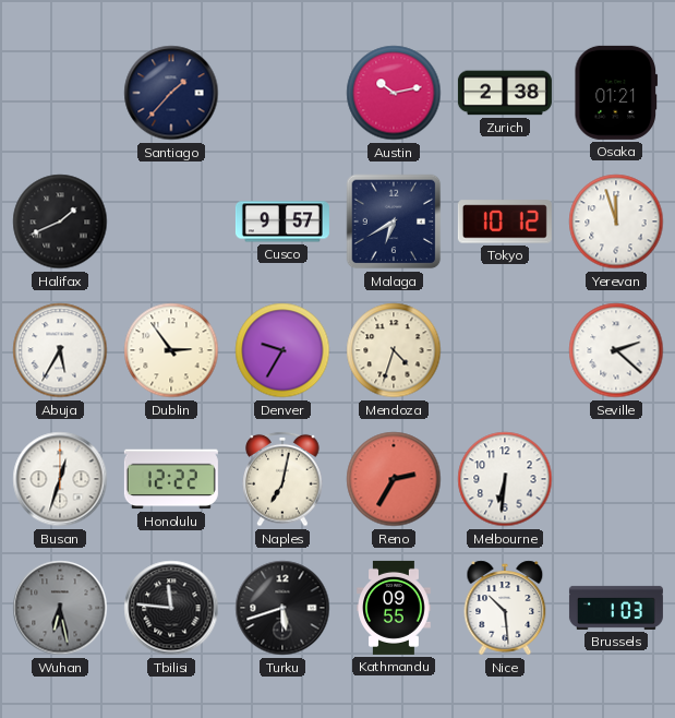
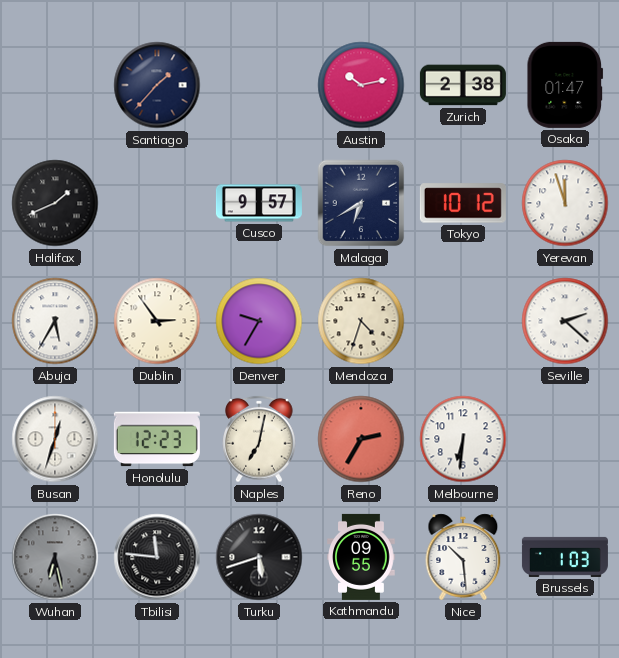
Osaka: 01:21 -> 01:47
Honolulu: 12:22 -> 12:23
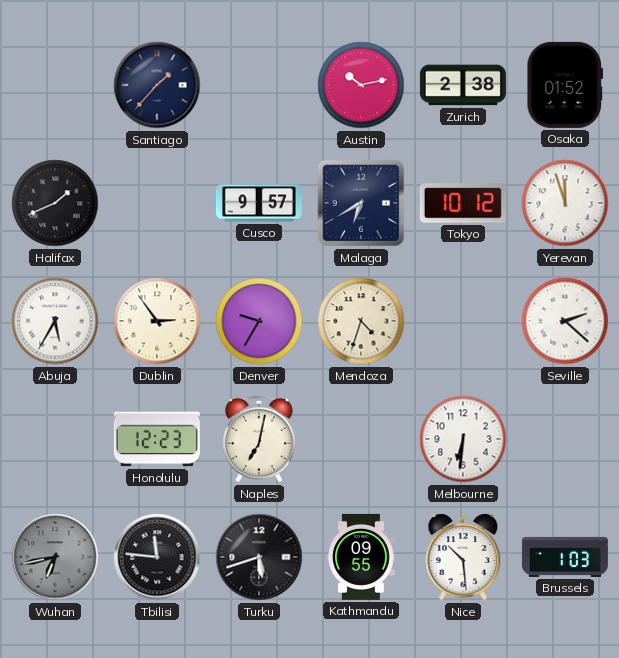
Osaka: 01:47 -> 01:52
Busan: 12:33 -> none
Reno: 2:35 -> none
Wuhan: 6:28 -> 6:43
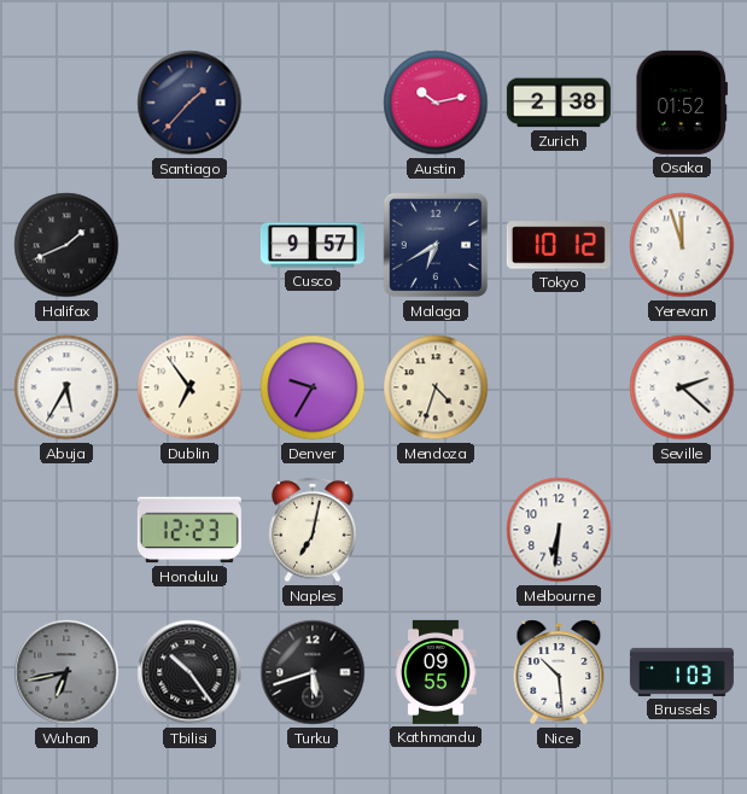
Dublin: 2:54 -> 6:54
Tbilisi: 11:46 -> 10:24
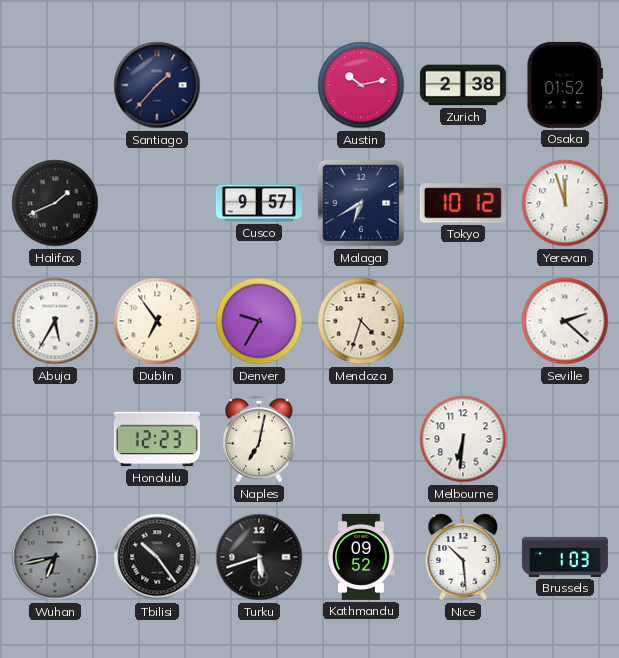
Kathmandu: 09:55 -> 09:52
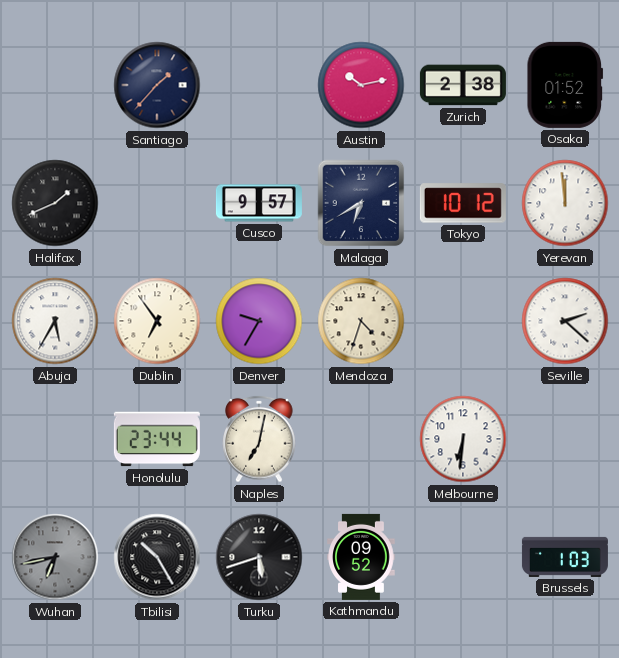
Yerevan: 11:57 -> 11:59
Honolulu: 12:23 -> 23:44
Tbilisi: 10:24 -> 10:25
Nice: 10:29 -> none
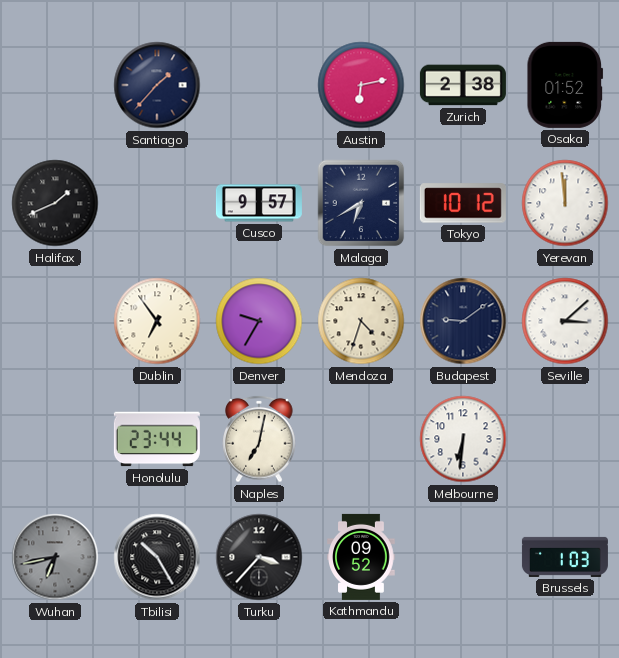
Austin: 10:13 -> 6:13
Abuja: 5:35 -> none
Budapest: none -> 9:09
Seville: 2:22 -> 3:08
Turku: 5:42 -> 3:37
